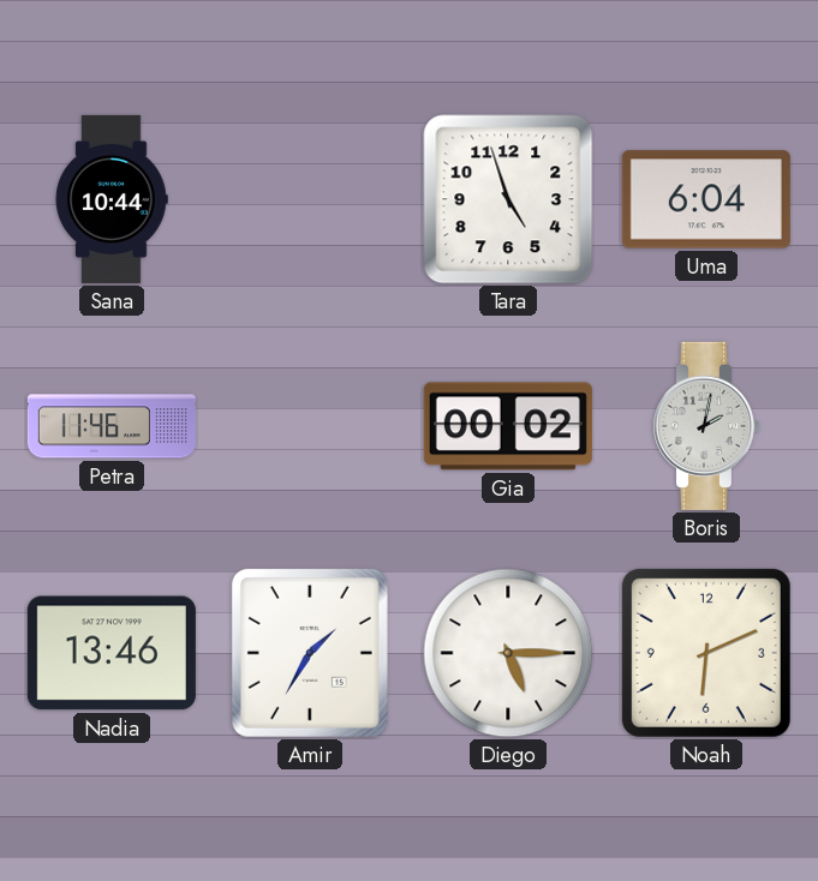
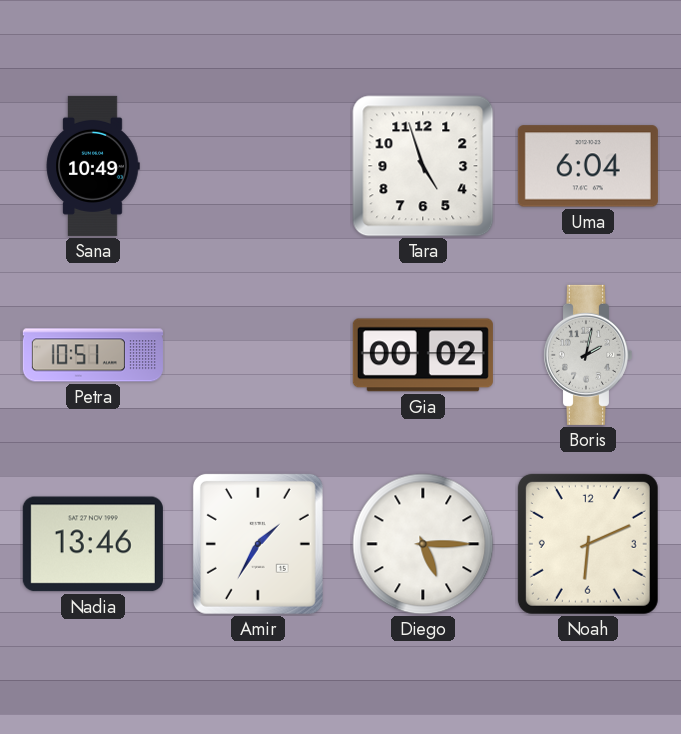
Sana: 10:44 -> 10:49
Petra: 11:46 -> 10:51
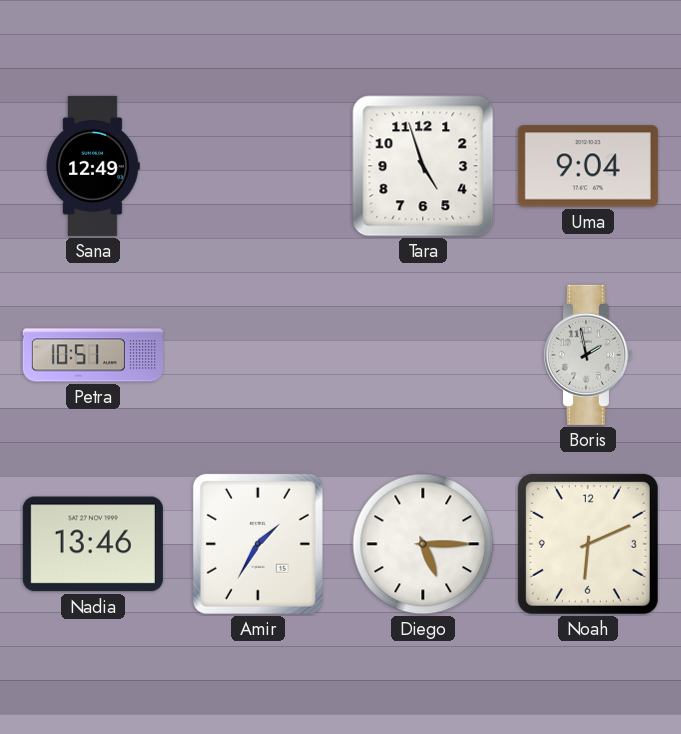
Sana: 10:49 -> 12:49
Uma: 6:04 -> 9:04
Gia: 00:02 -> none
Boris: 2:02 -> 1:58
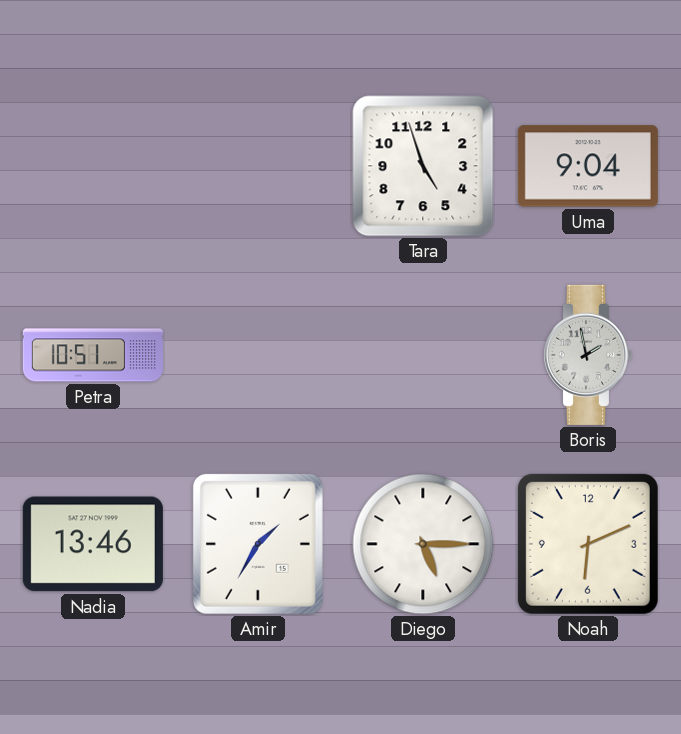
Sana: 12:49 -> none
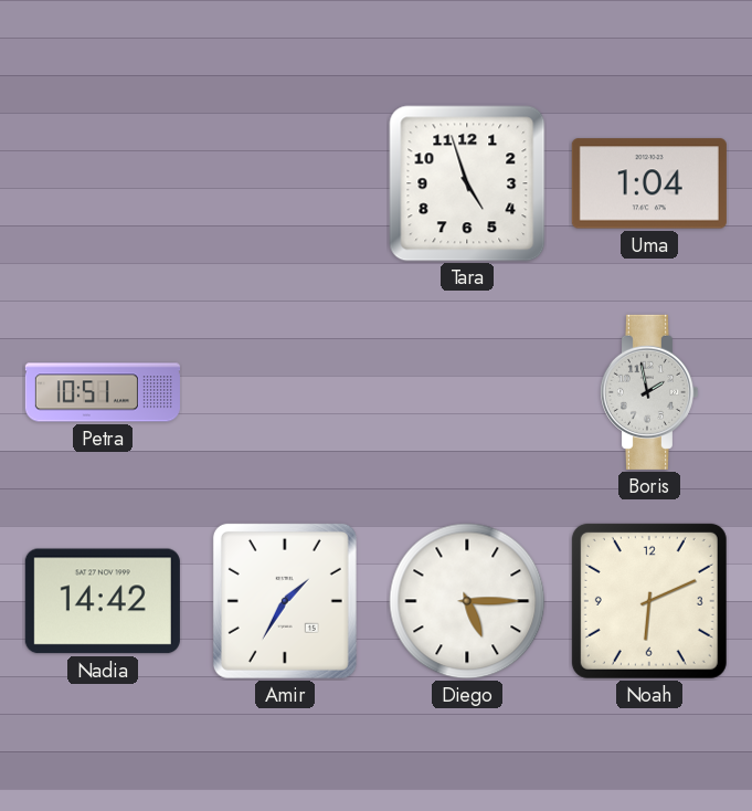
Uma: 9:04 -> 1:04
Nadia: 13:46 -> 14:42
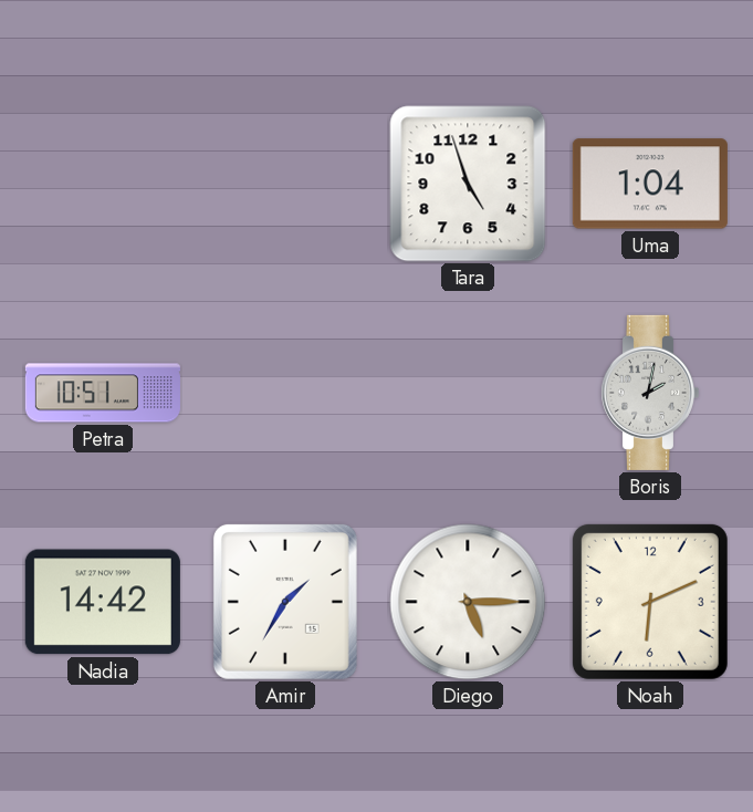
Boris: 1:58 -> 2:02
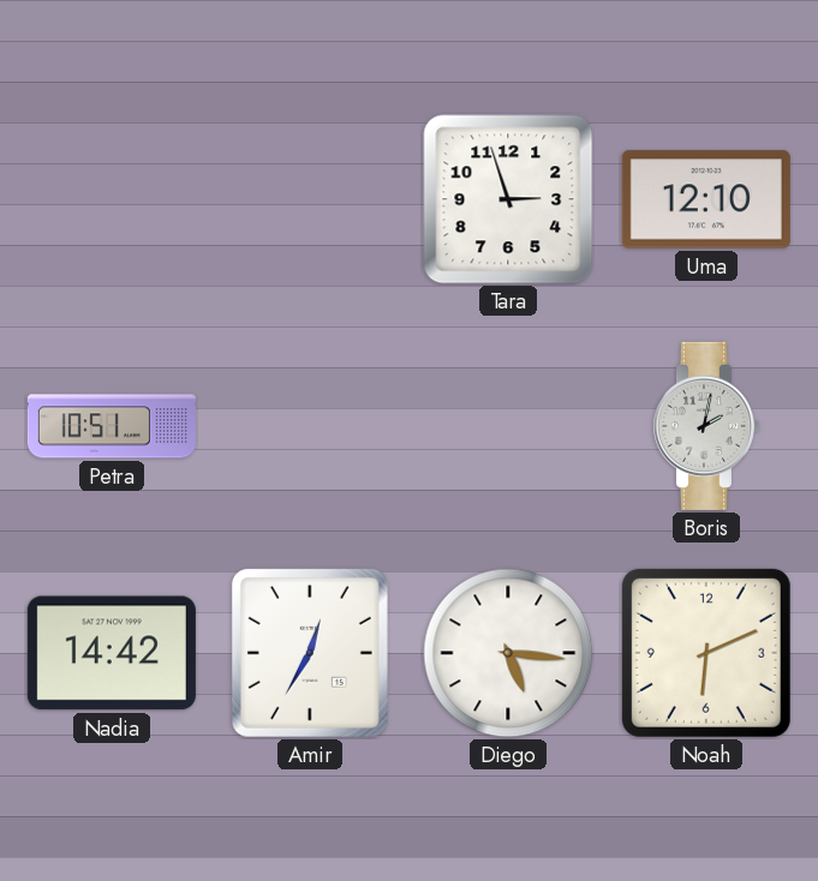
Tara: 4:57 -> 2:57
Uma: 1:04 -> 12:10
Amir: 1:35 -> 12:35
Diego: 5:15 -> 5:16
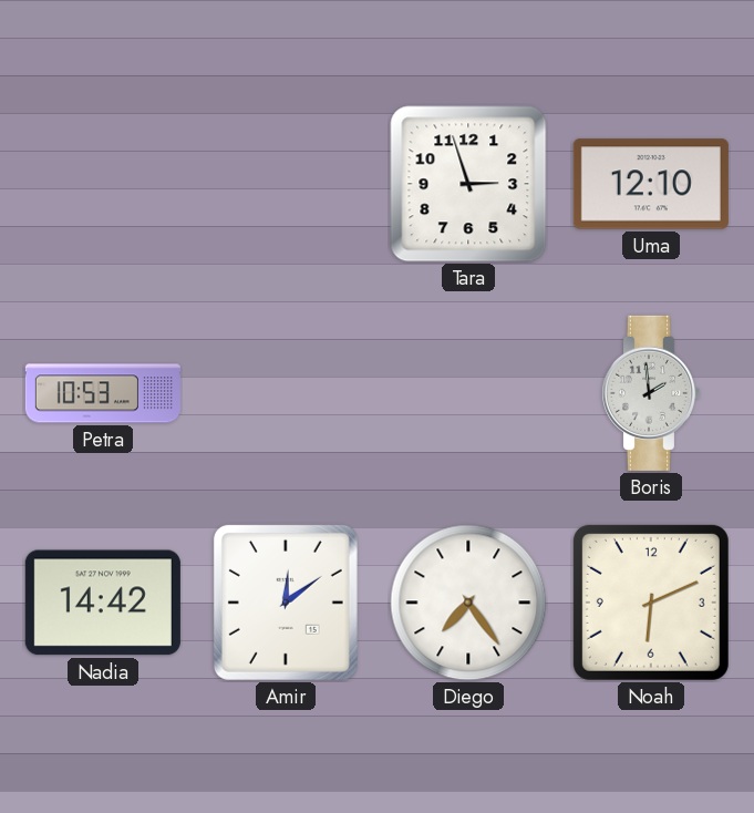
Petra: 10:51 -> 10:53
Boris: 2:02 -> 1:59
Amir: 12:35 -> 12:09
Diego: 5:16 -> 7:24
